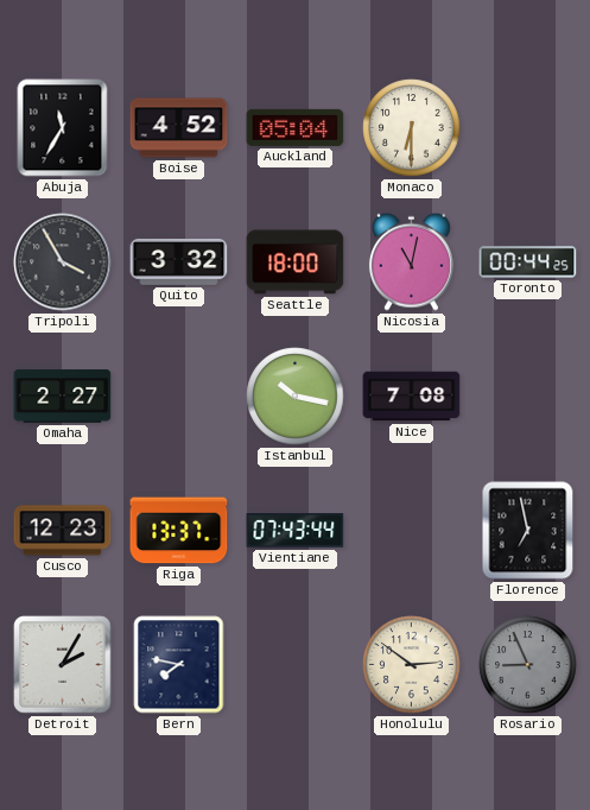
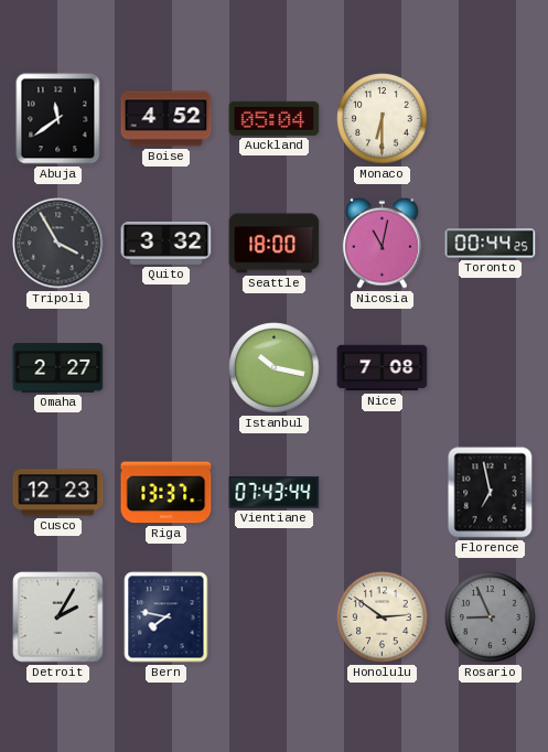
Abuja: 11:35 -> 11:39
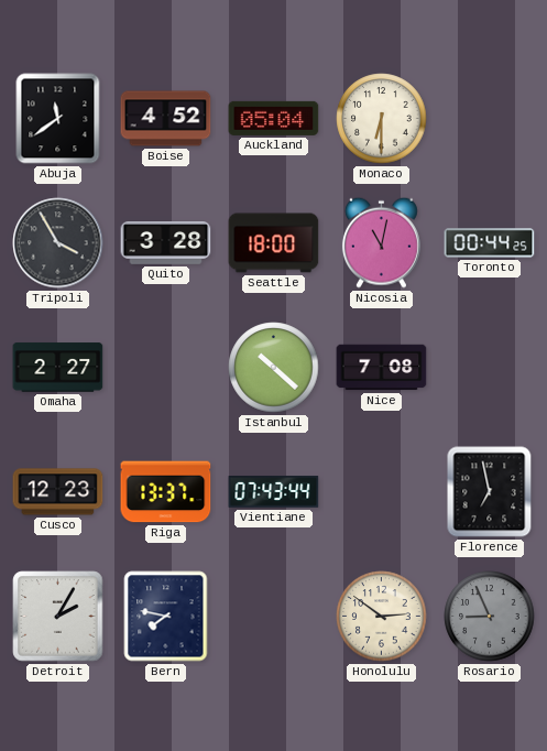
Quito: 3:32 -> 3:28
Istanbul: 10:17 -> 10:22
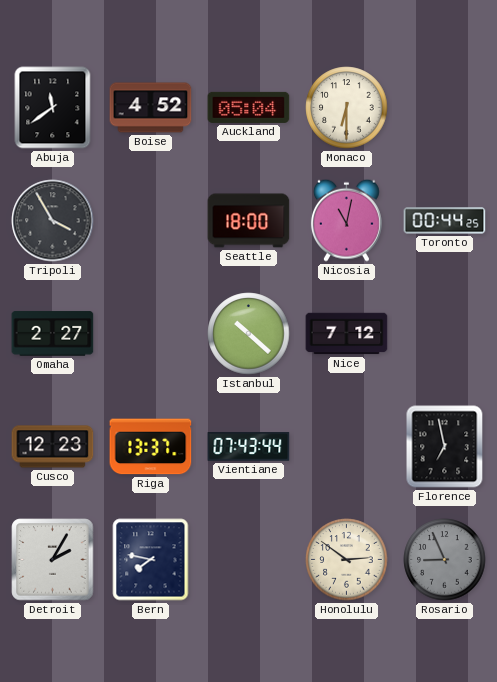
Quito: 3:28 -> none
Nice: 7:08 -> 7:12
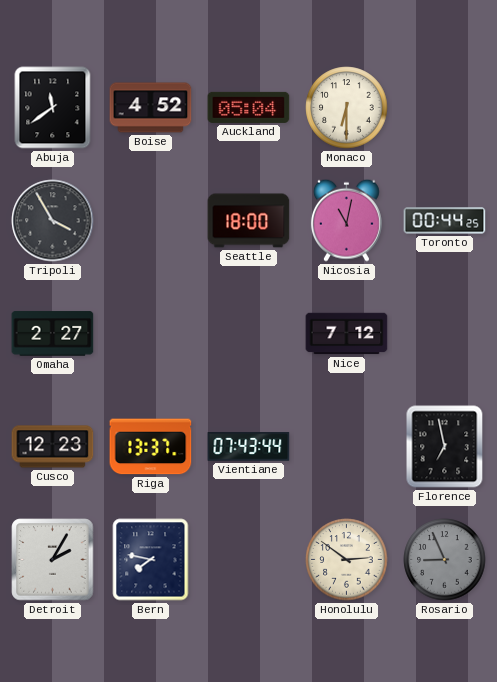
Istanbul: 10:22 -> none
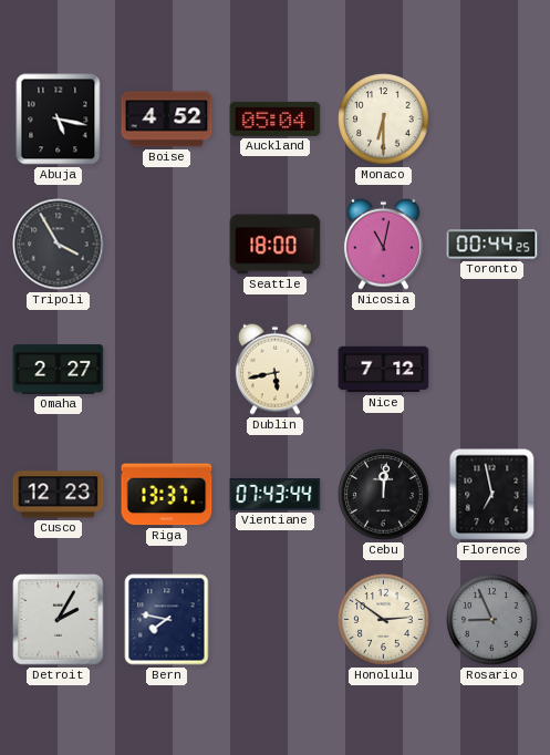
Abuja: 11:39 -> 5:17
Dublin: none -> 5:43
Cebu: none -> 12:01
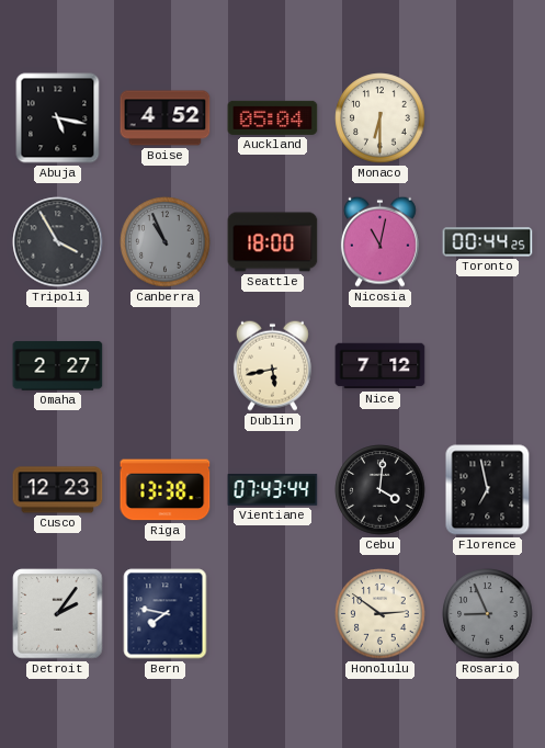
Canberra: none -> 10:56
Riga: 13:37 -> 13:38
Cebu: 12:01 -> 4:01
Detroit: 2:05 -> 2:06
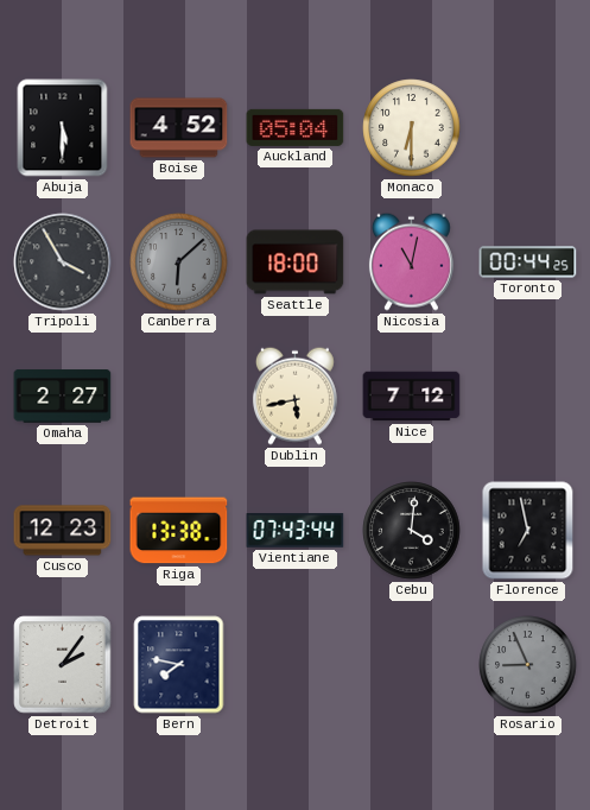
Abuja: 5:17 -> 5:30
Canberra: 10:56 -> 6:08
Honolulu: 2:51 -> none
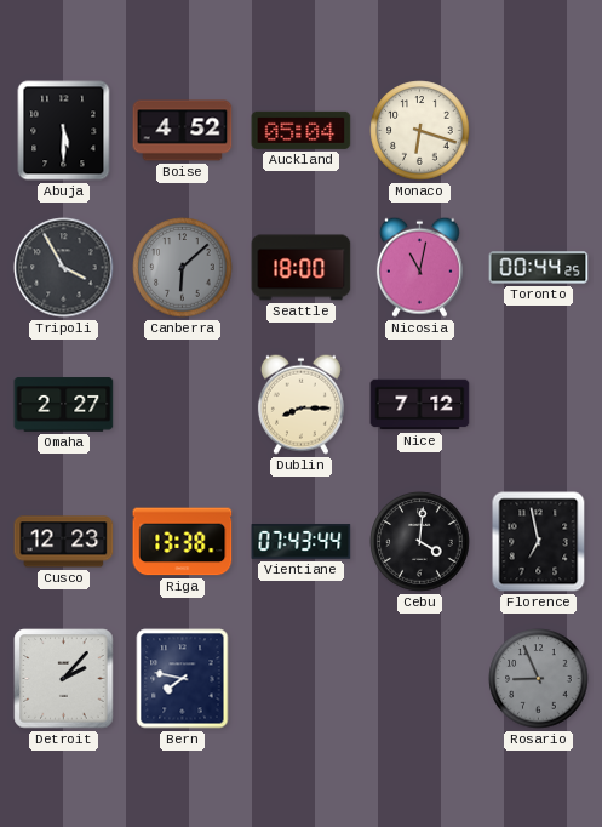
Monaco: 6:30 -> 6:18
Dublin: 5:43 -> 8:15
Detroit: 2:06 -> 2:07
